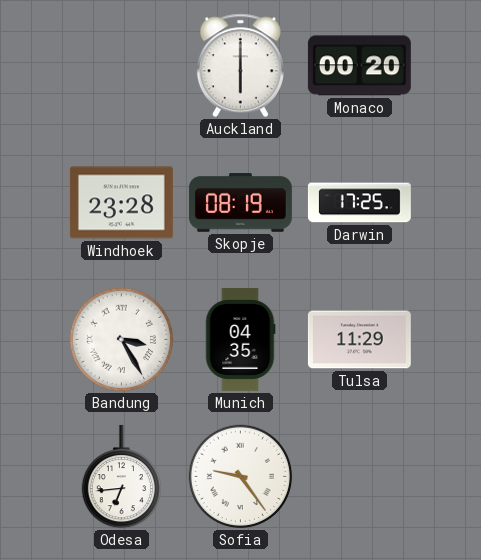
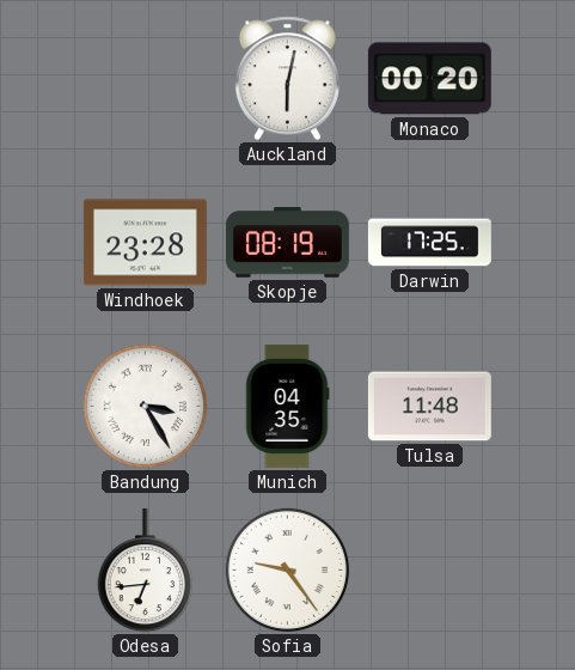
Auckland: 6:00 -> 6:02
Tulsa: 11:29 -> 11:48
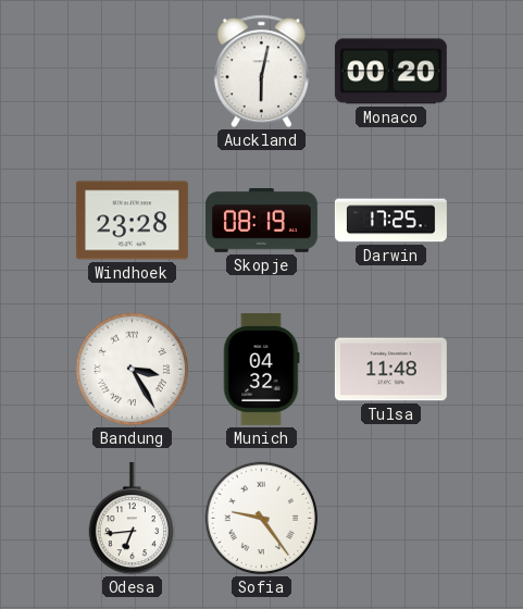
Munich: 04:35 -> 04:32
